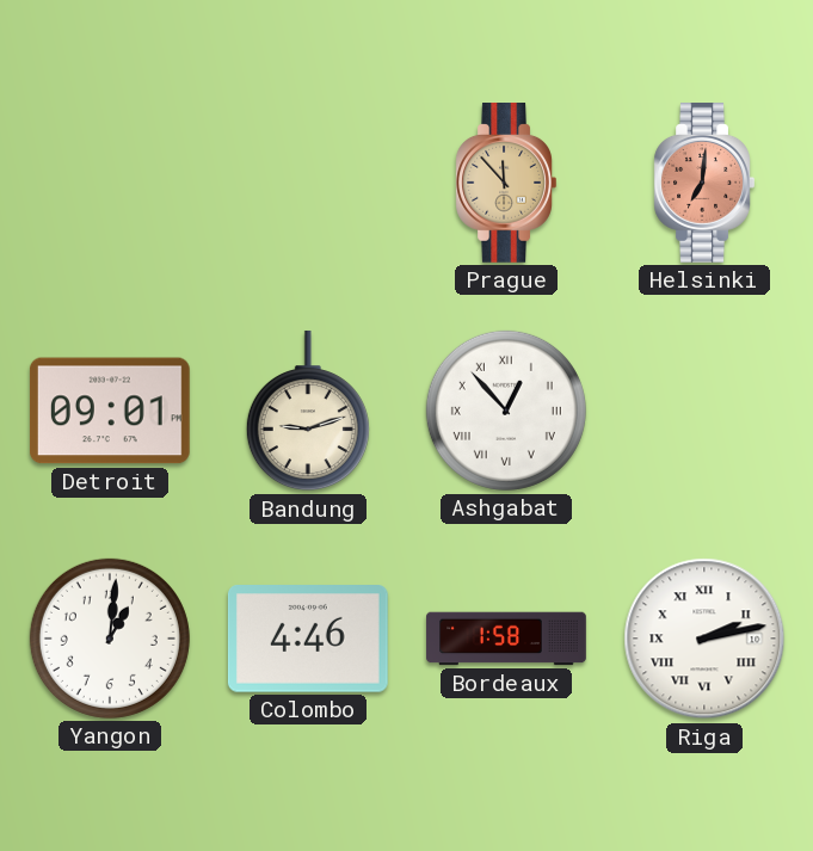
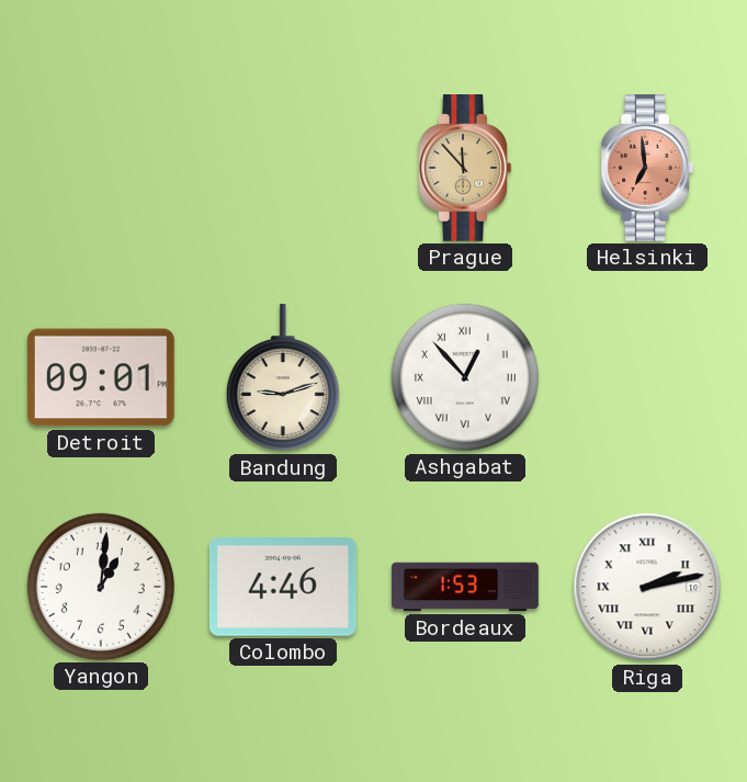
Helsinki: 7:01 -> 6:59
Bordeaux: 1:58 -> 1:53
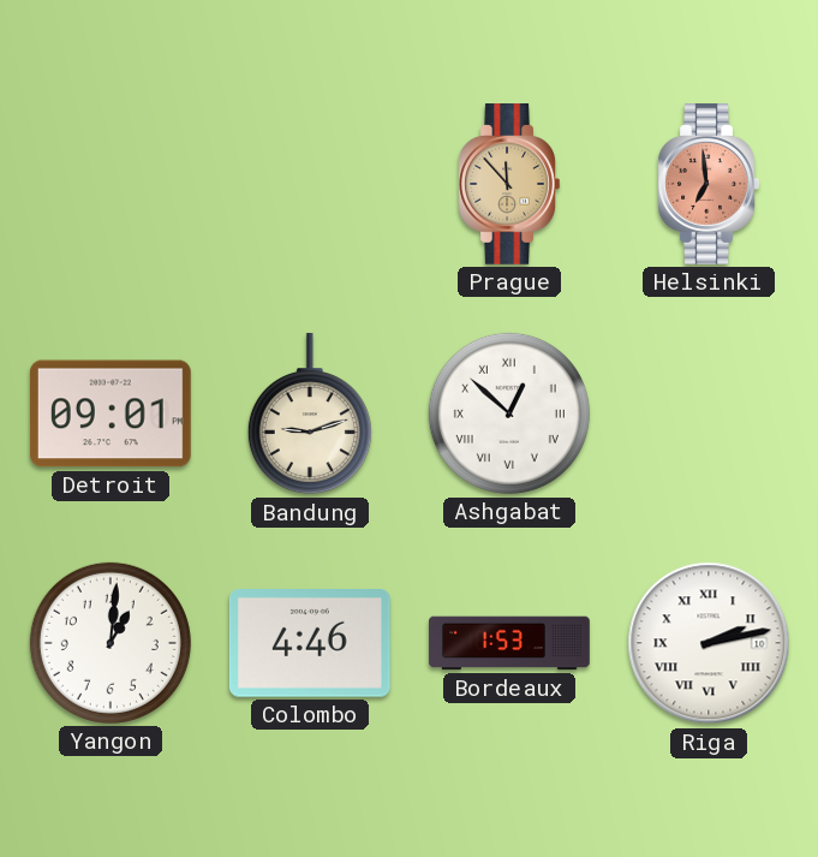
Ashgabat: 12:53 -> 12:52
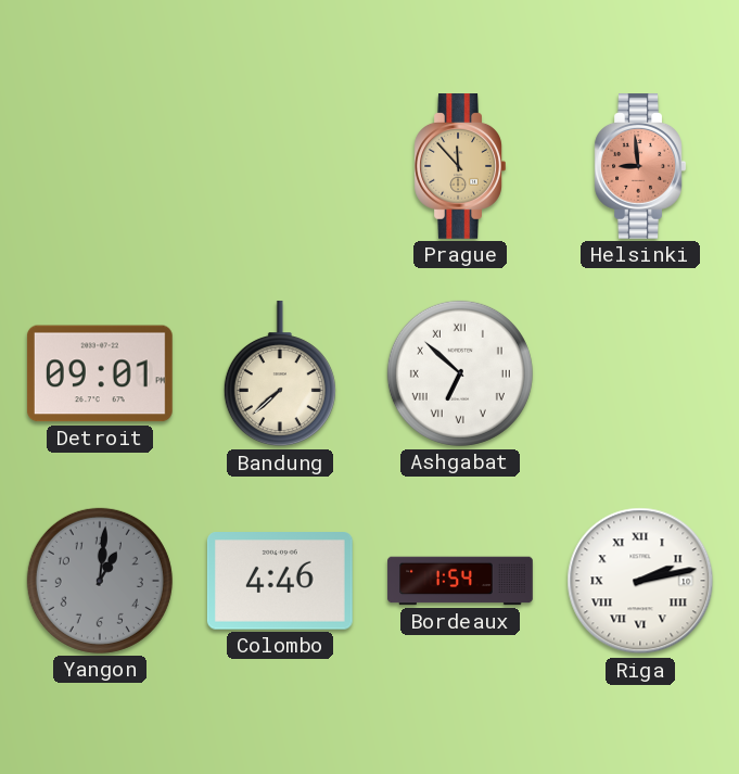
Helsinki: 6:59 -> 8:59
Bandung: 9:12 -> 7:38
Ashgabat: 12:52 -> 6:52
Yangon dial: white -> grey
Bordeaux: 1:53 -> 1:54
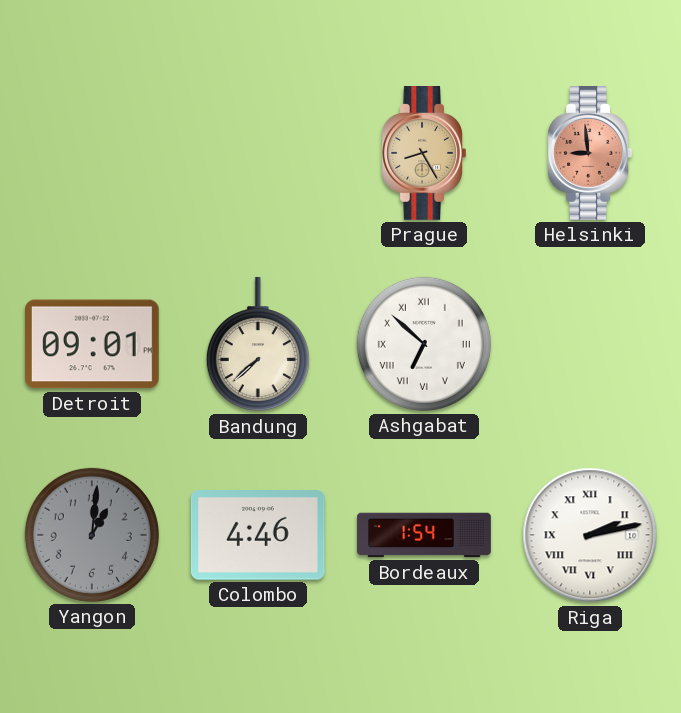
Prague: 11:53 -> 8:25
